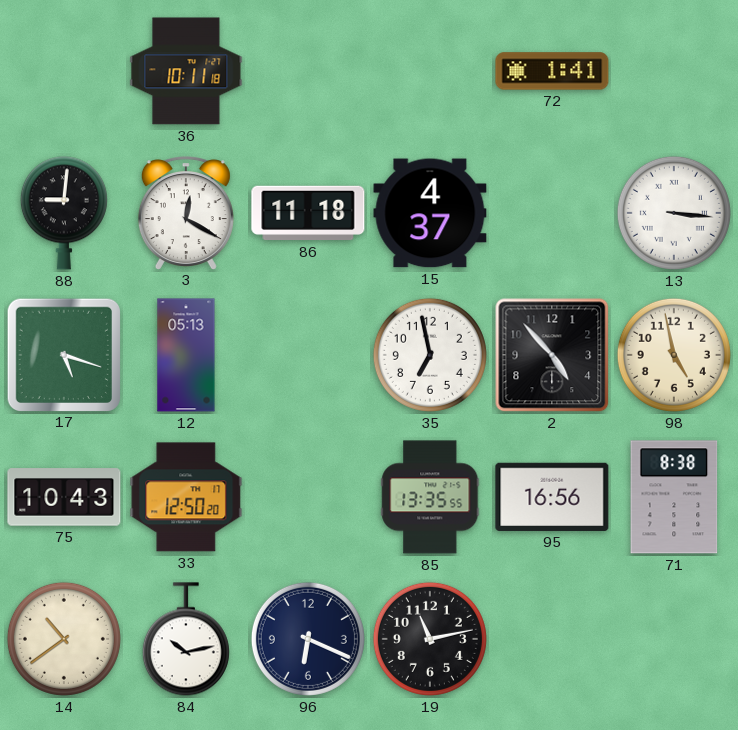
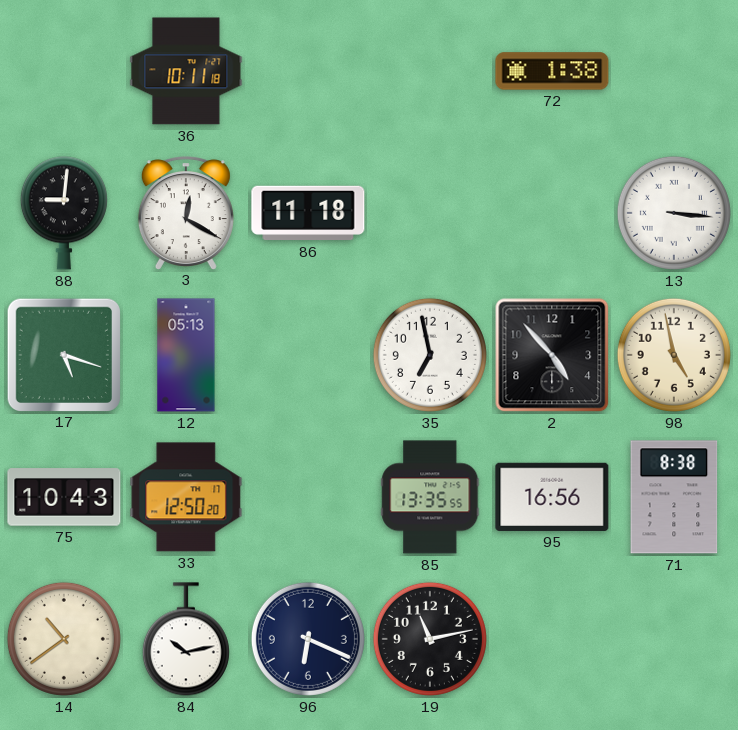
72: 1:41 -> 1:38
15: 4:37 -> none
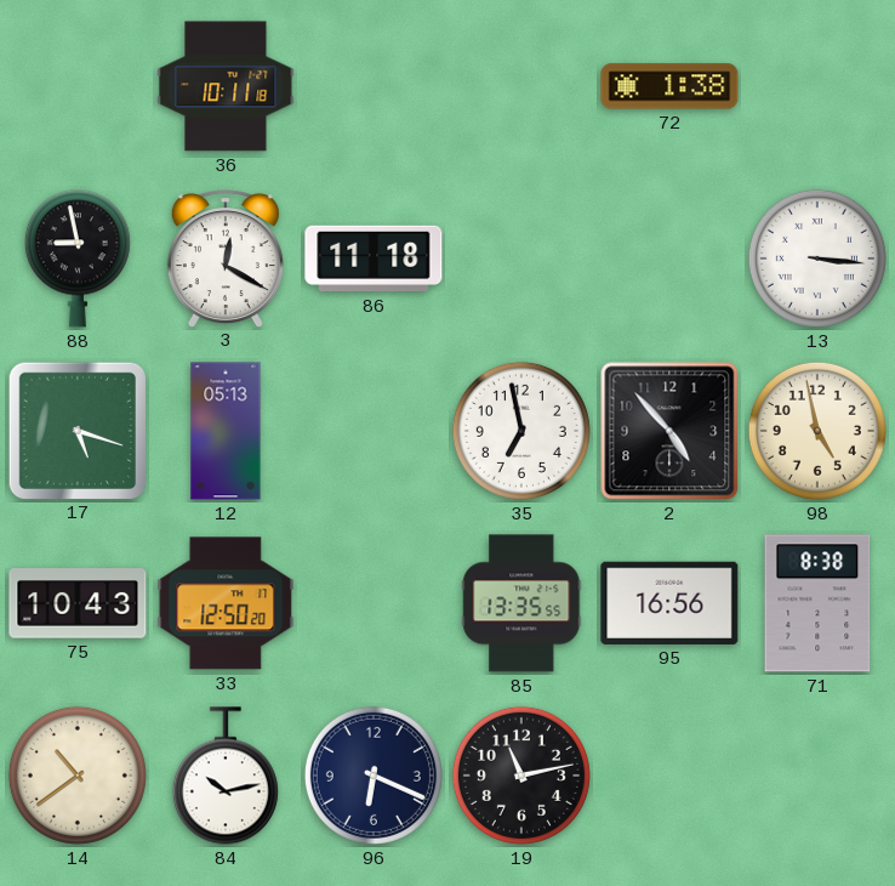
88: 9:01 -> 8:58
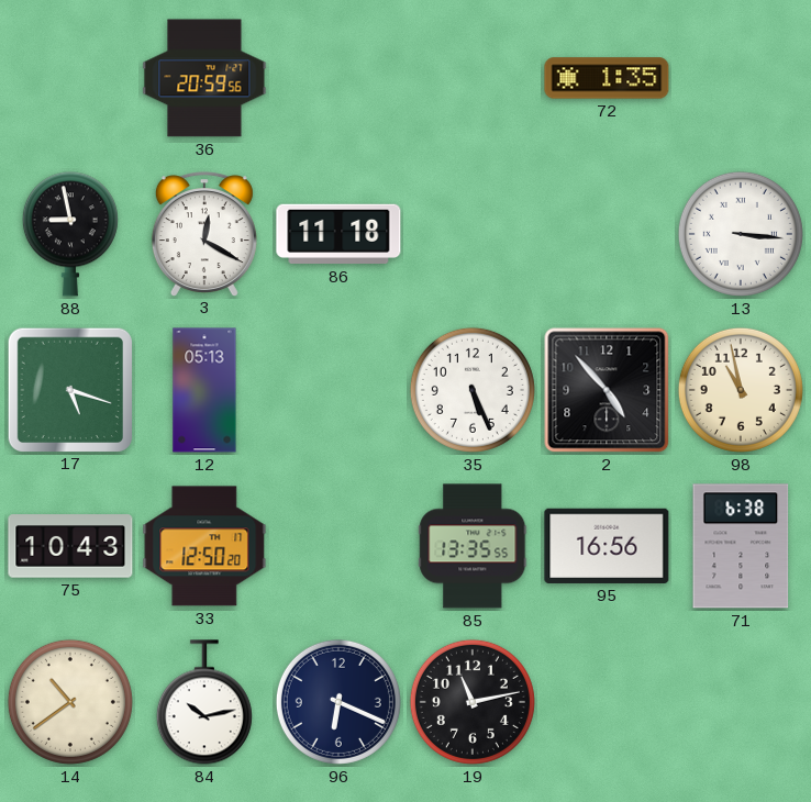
36: 10:11 -> 20:59
72: 1:38 -> 1:35
35: 6:58 -> 5:26
98: 4:58 -> 10:58
71: 8:38 -> 6:38
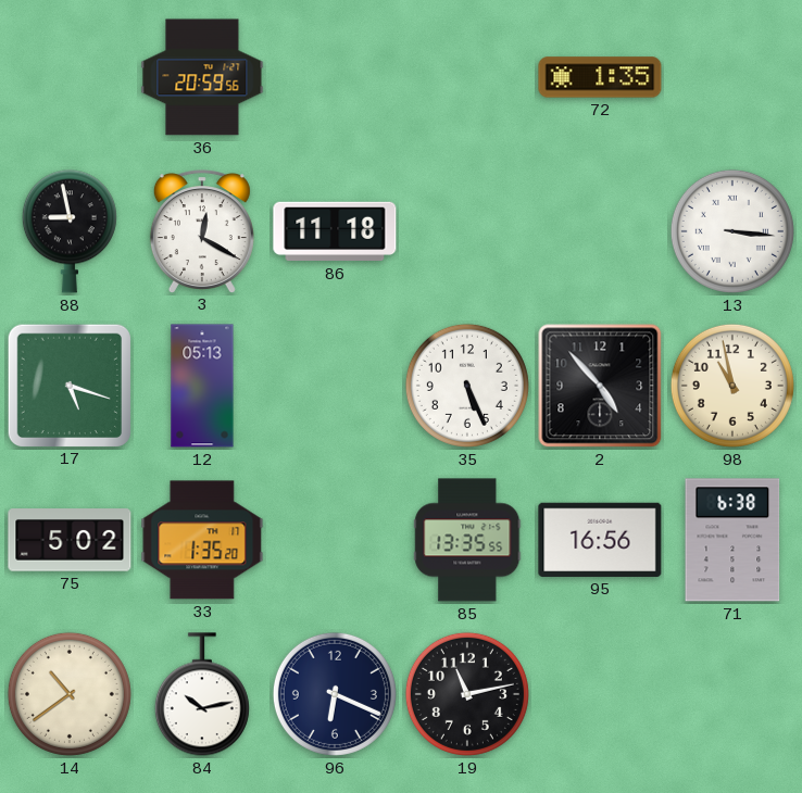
75: 10:43 -> 5:02
33: 12:50 -> 1:35
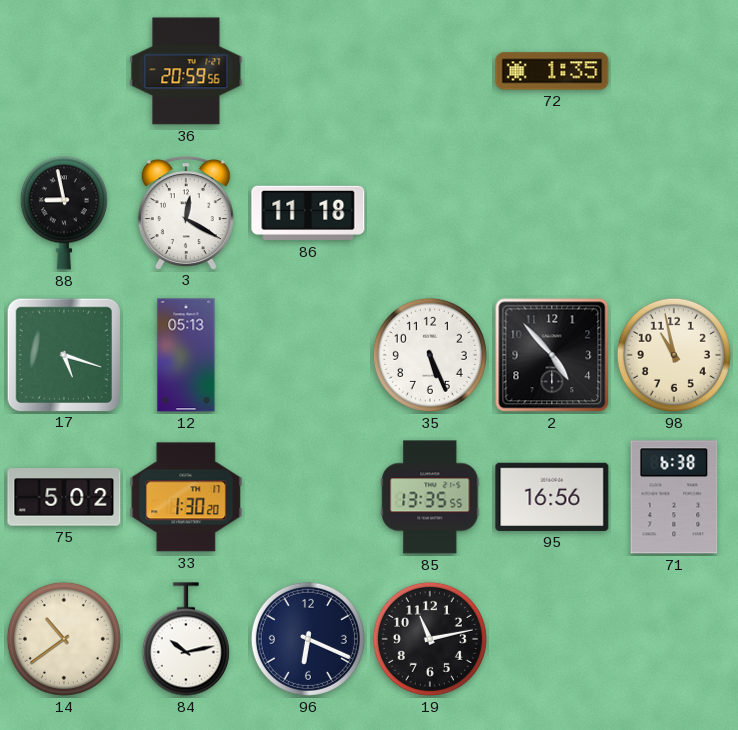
13: 3:16 -> none
33: 1:35 -> 1:30
